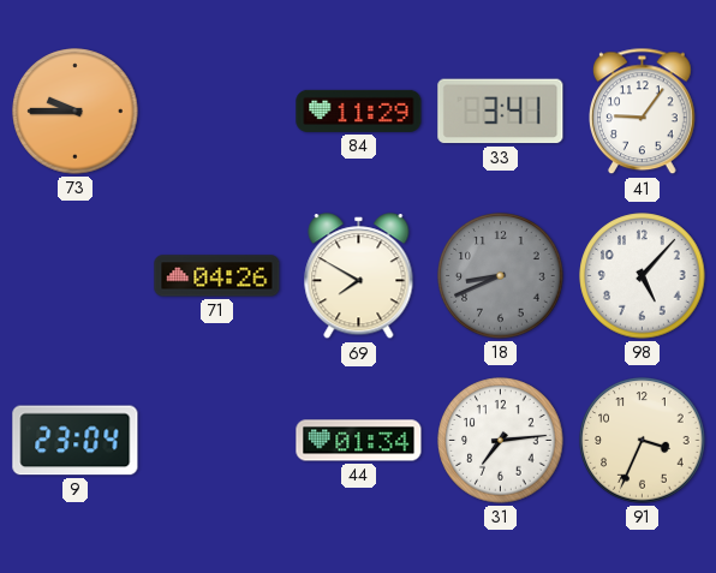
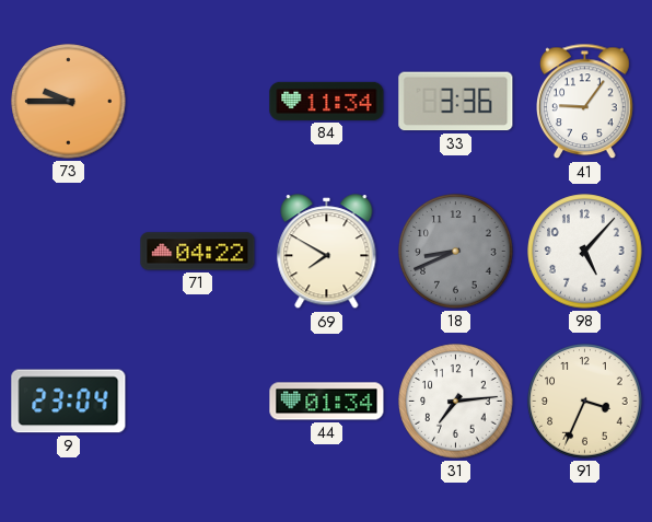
84: 11:29 -> 11:34
33: 3:41 -> 3:36
71: 04:26 -> 04:22
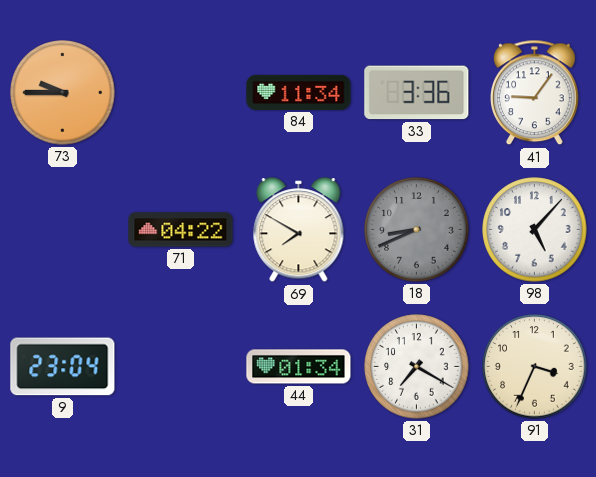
31: 7:14 -> 7:20
